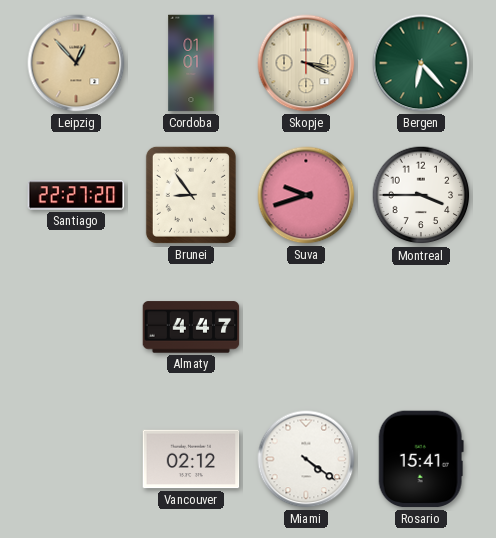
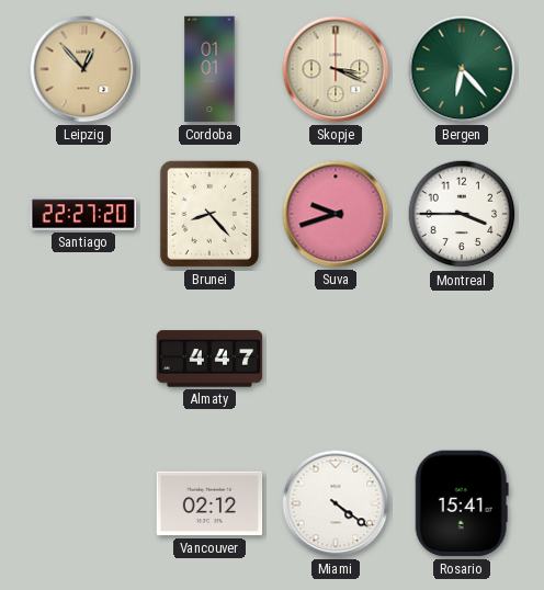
Brunei: 8:54 -> 8:23
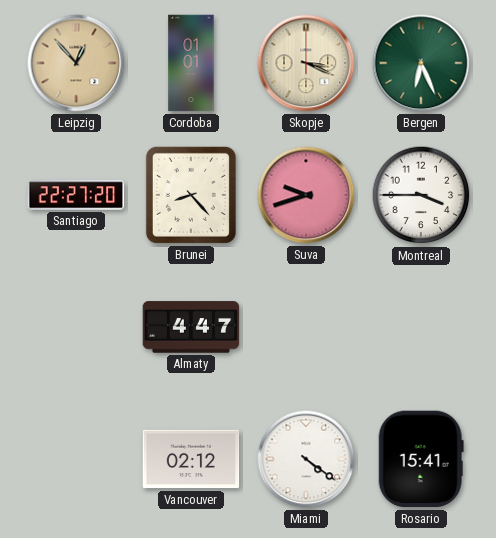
Bergen: 6:23 -> 6:26
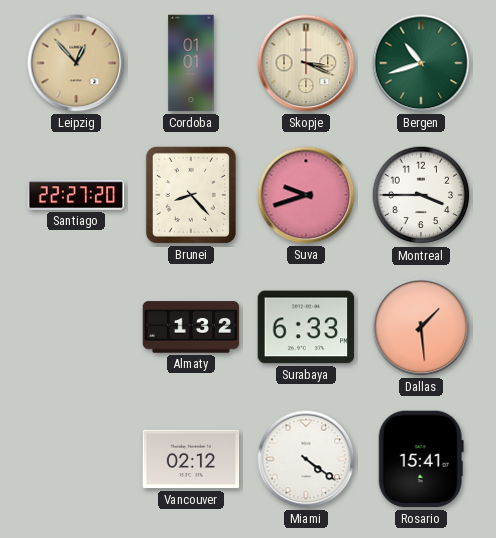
Bergen: 6:26 -> 10:42
Almaty: 4:47 -> 1:32
Surabaya: none -> 6:33
Dallas: none -> 1:29
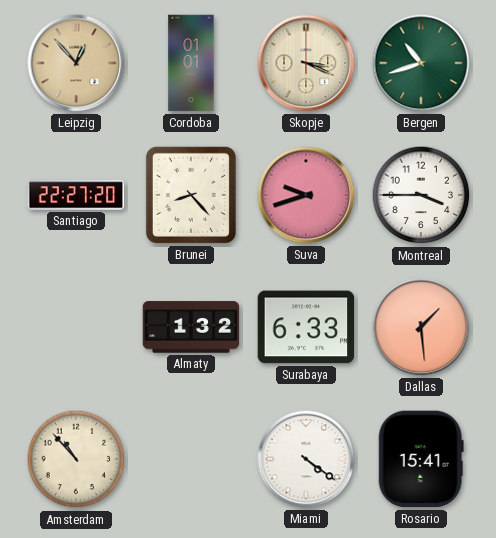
Amsterdam: none -> 10:53
Vancouver: 02:12 -> none
